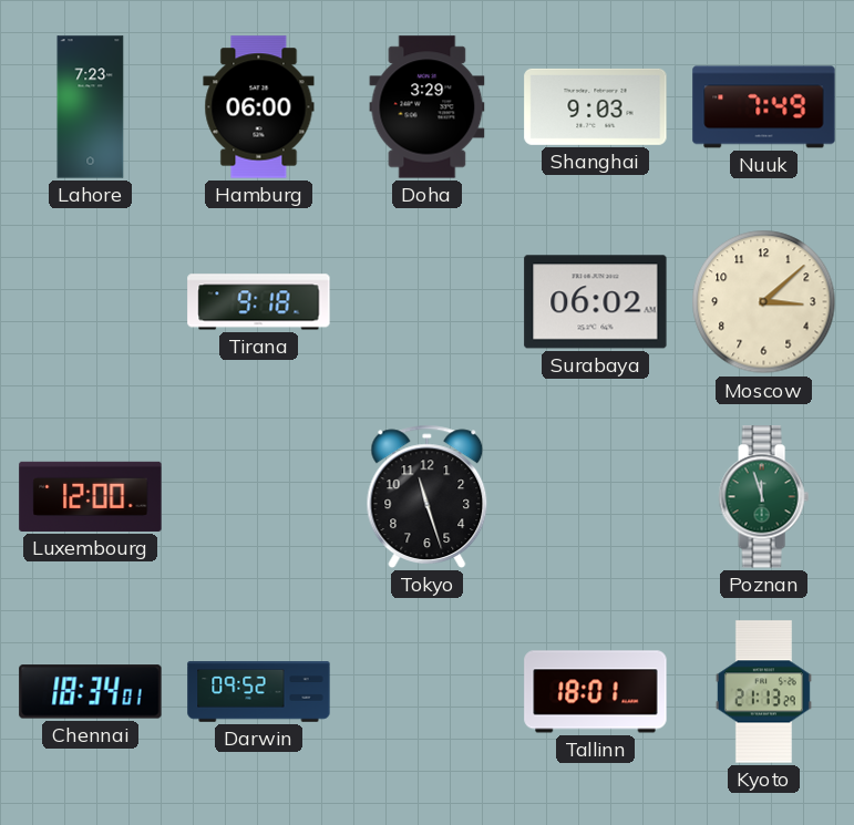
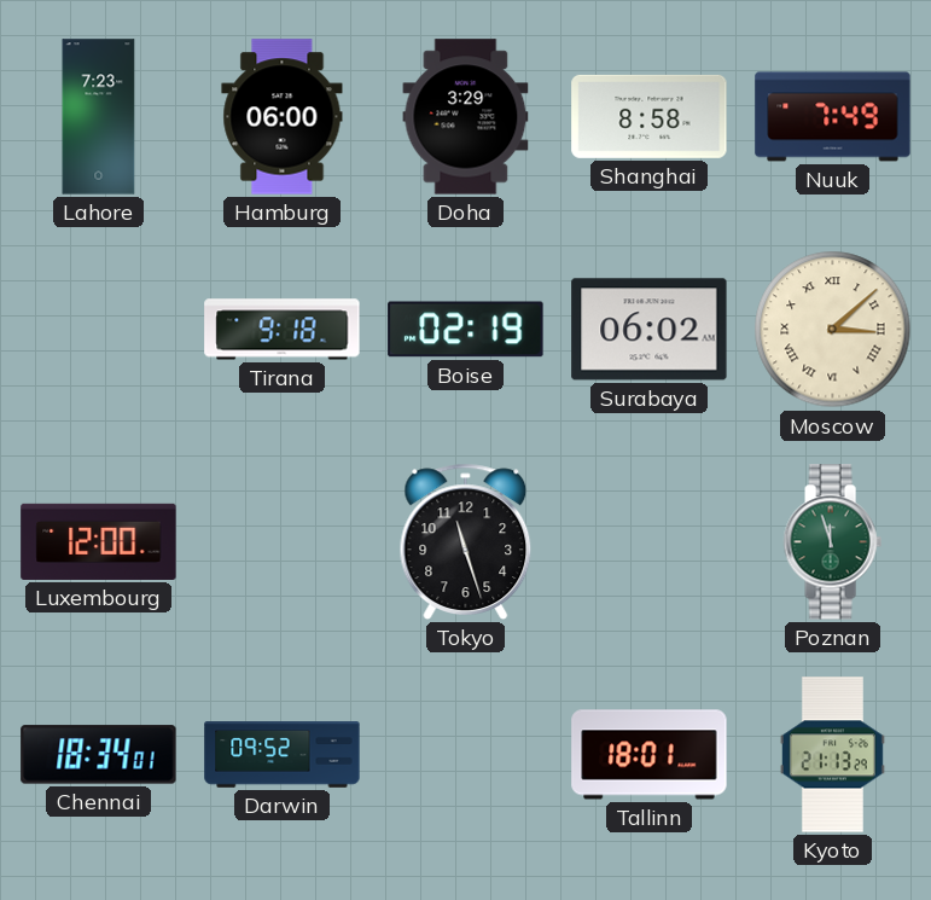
Shanghai: 9:03 -> 8:58
Boise: none -> 02:19
Moscow numerals: Arabic -> Roman
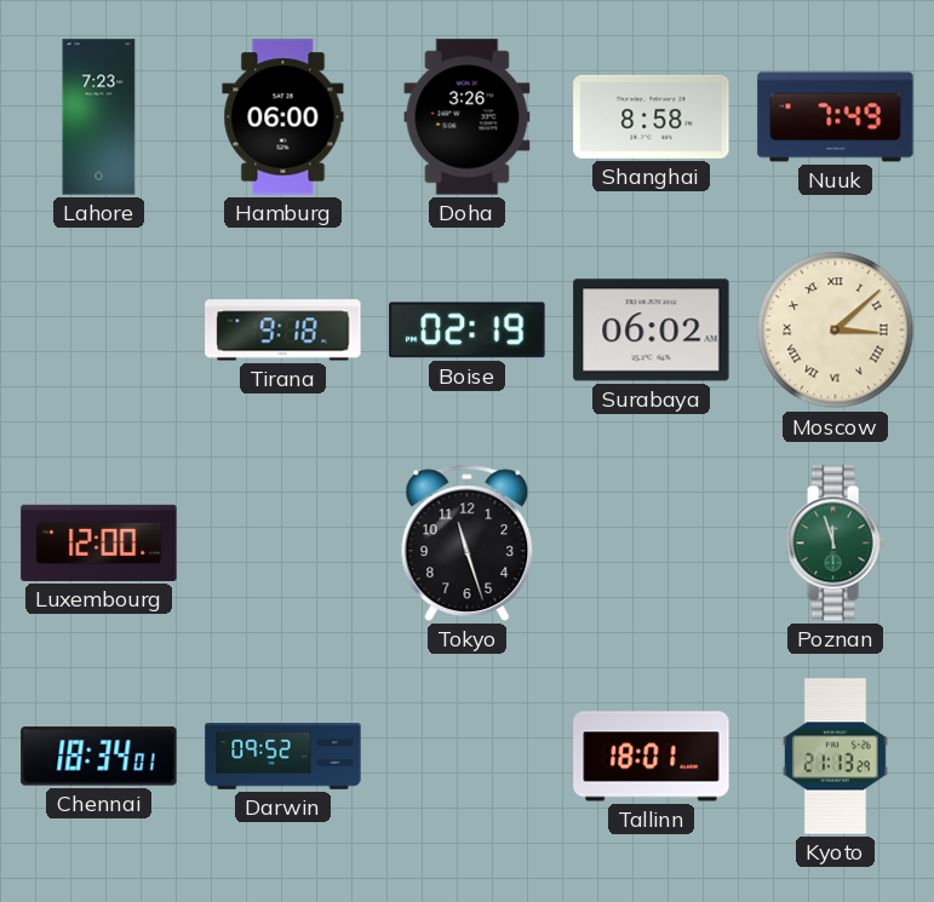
Doha: 3:29 -> 3:26
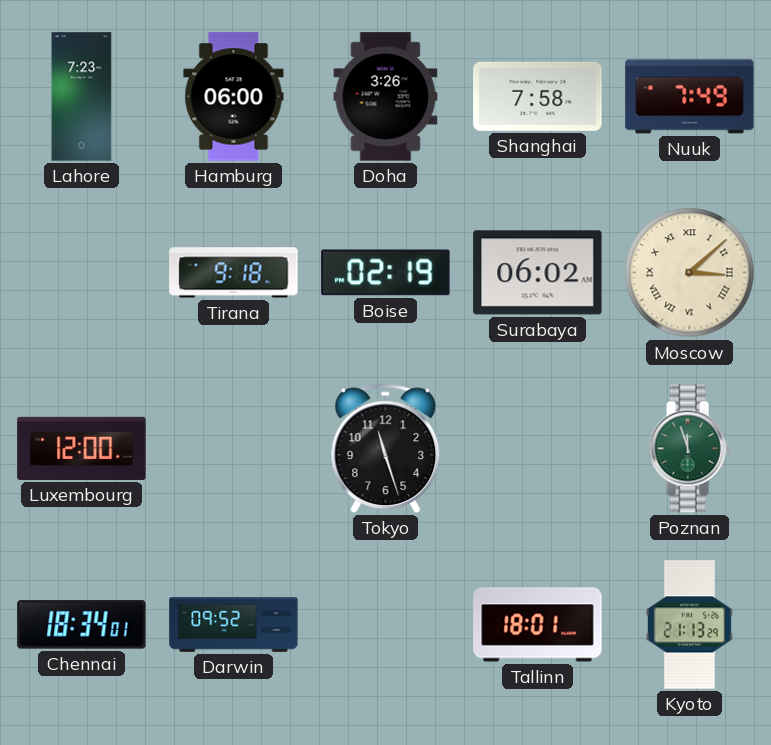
Shanghai: 8:58 -> 7:58
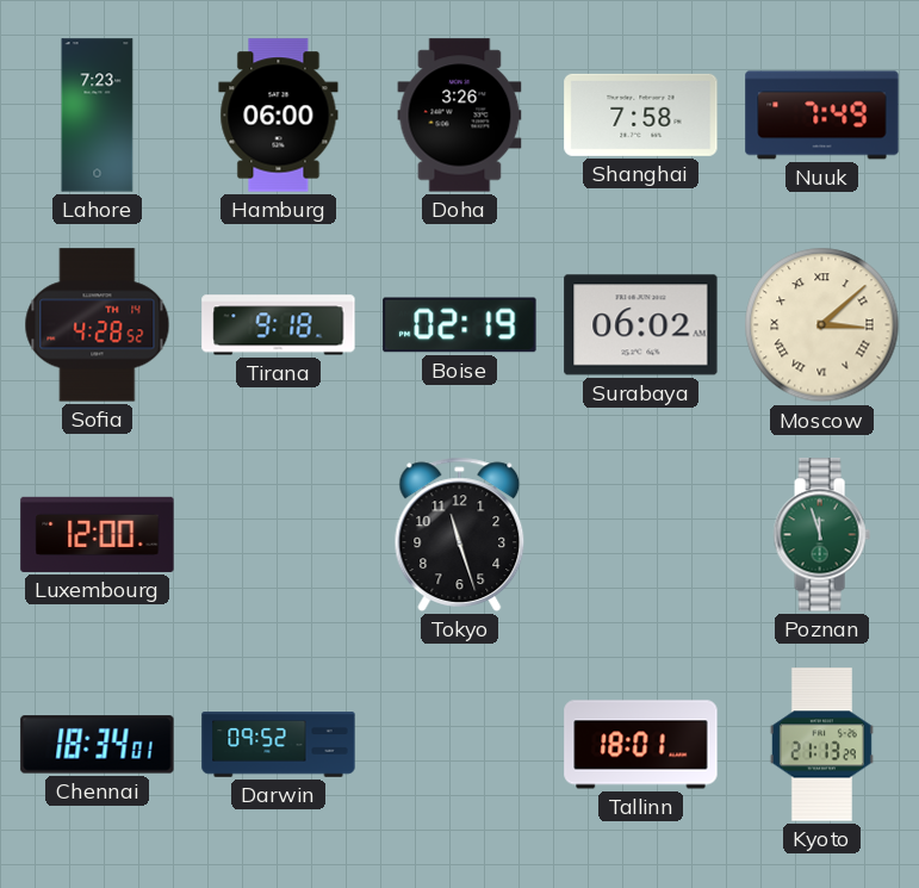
Sofia: none -> 4:28
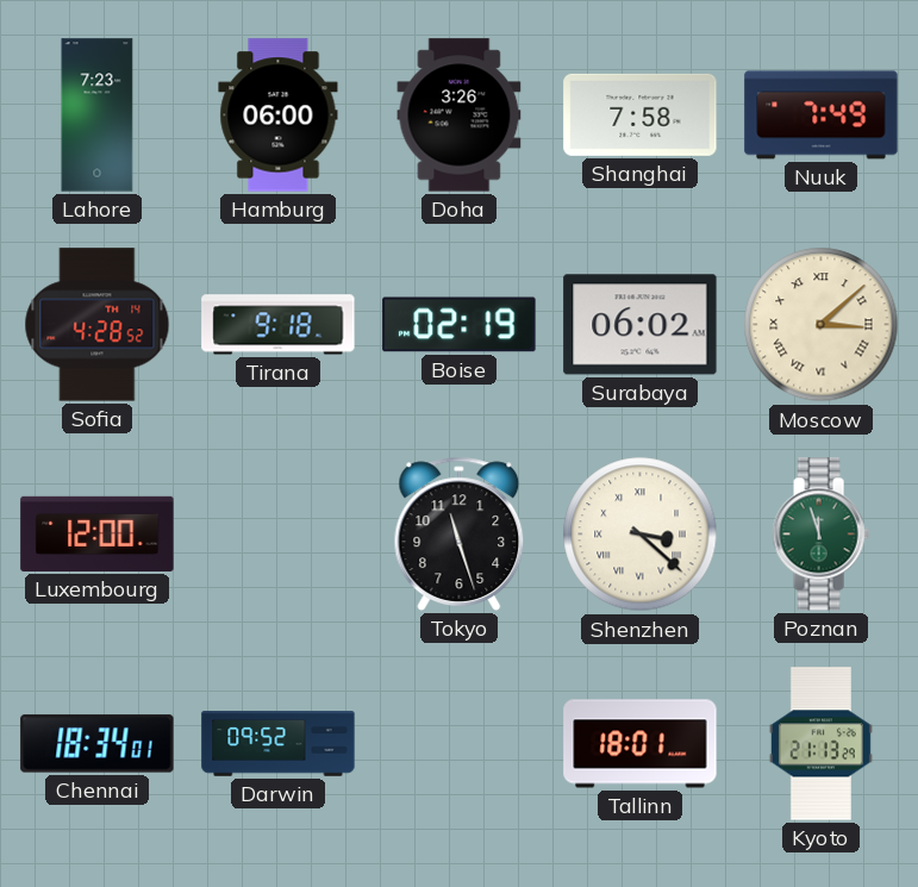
Shenzhen: none -> 3:22
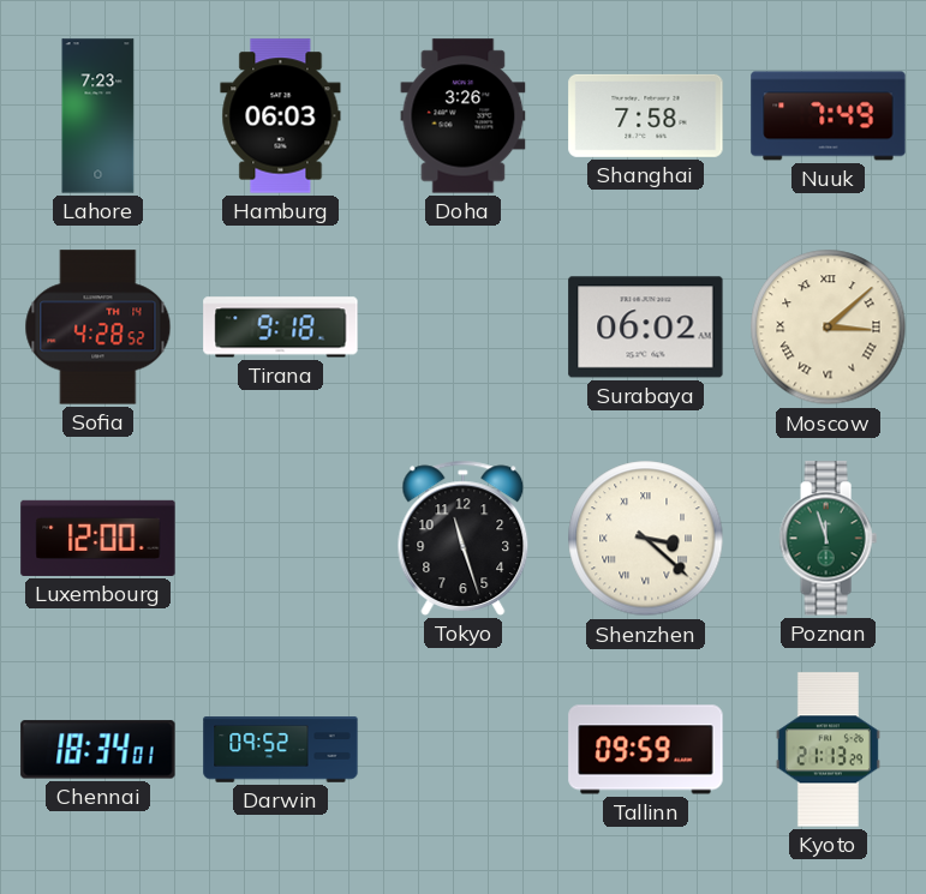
Hamburg: 06:00 -> 06:03
Boise: 02:19 -> none
Tallinn: 18:01 -> 09:59
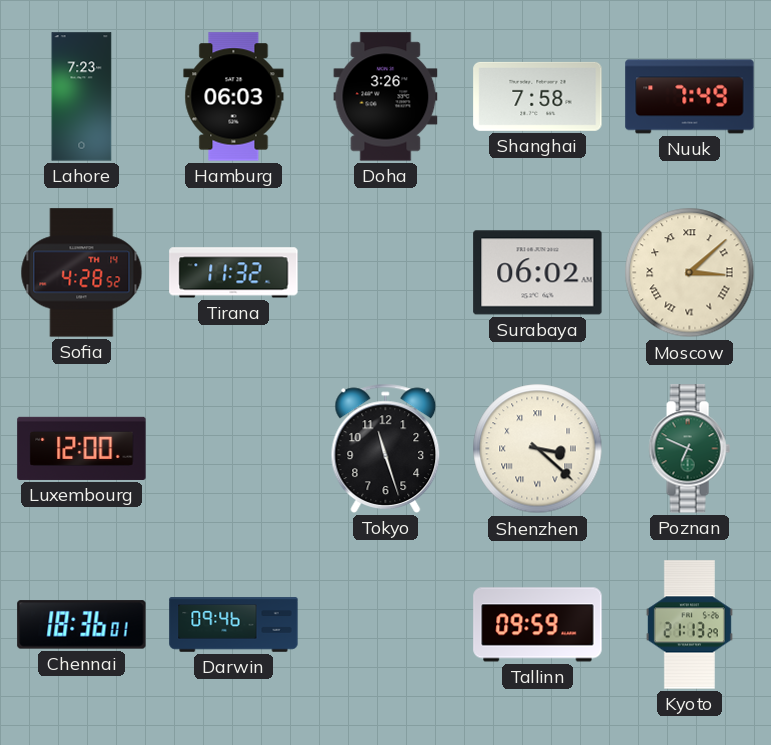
Tirana: 9:18 -> 11:32
Poznan: 11:57 -> 6:49
Chennai: 18:34 -> 18:36
Darwin: 09:52 -> 09:46
